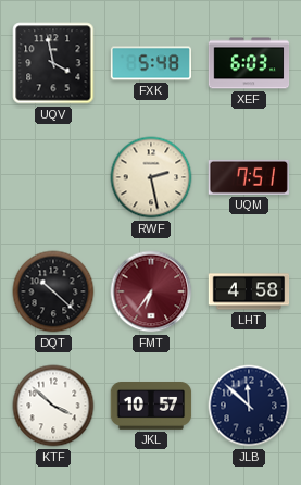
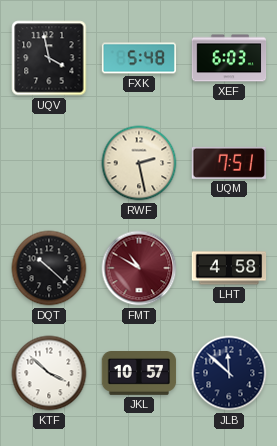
FMT: 6:36 -> 10:50
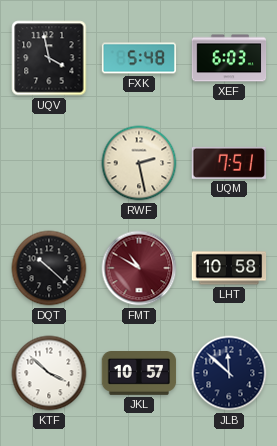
LHT: 4:58 -> 10:58
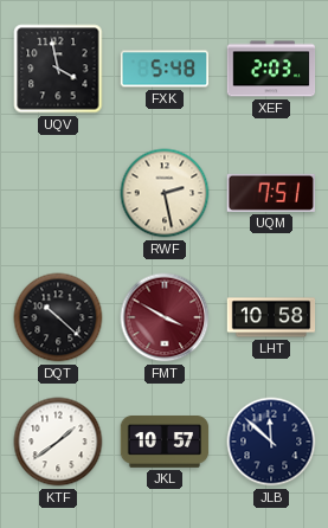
XEF: 6:03 -> 2:03
FMT: 10:50 -> 3:50
KTF: 3:52 -> 1:39
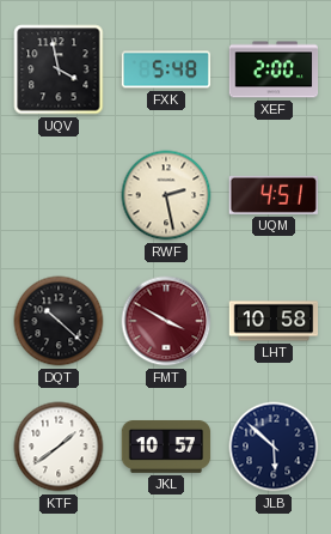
XEF: 2:03 -> 2:00
UQM: 7:51 -> 4:51
JLB: 11:52 -> 5:52
